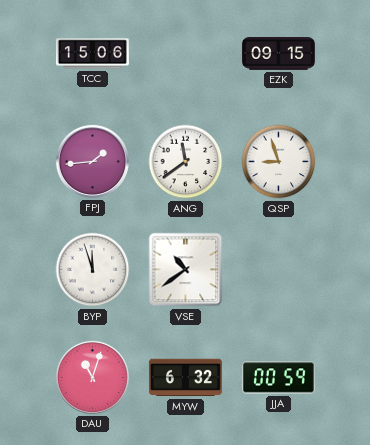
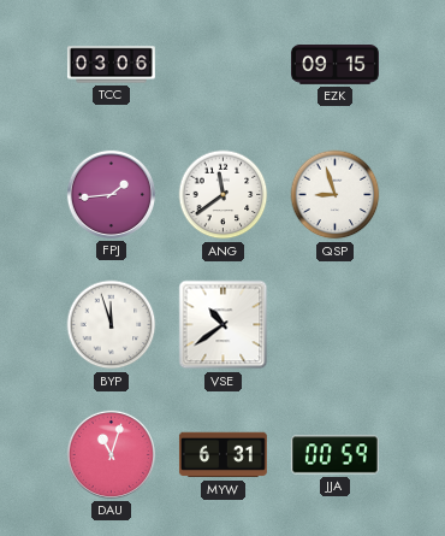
TCC: 15:06 -> 03:06
MYW: 6:32 -> 6:31
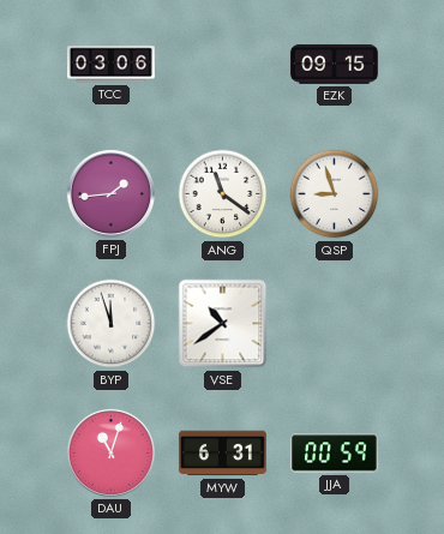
ANG: 11:39 -> 11:21
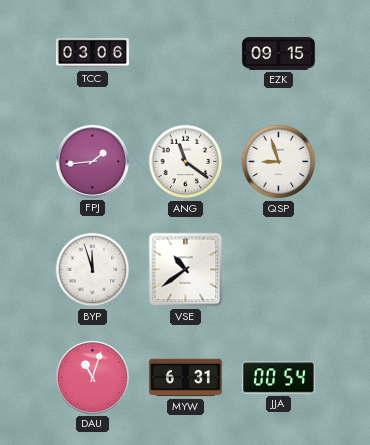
JJA: 00:59 -> 00:54
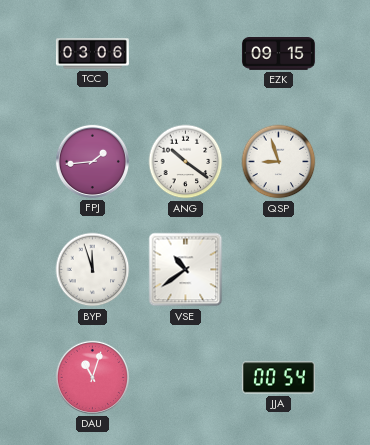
ANG: 11:21 -> 10:21
MYW: 6:31 -> none
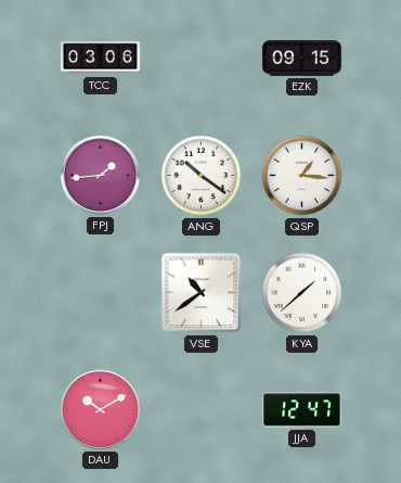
QSP: 8:57 -> 1:16
BYP: 11:57 -> none
KYA: none -> 1:38
DAU: 11:03 -> 10:10
JJA: 00:54 -> 12:47
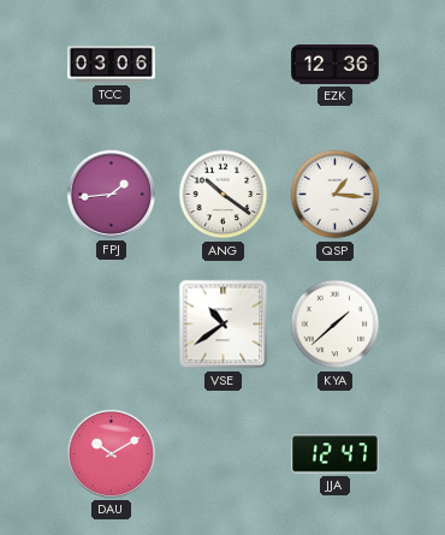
EZK: 09:15 -> 12:36
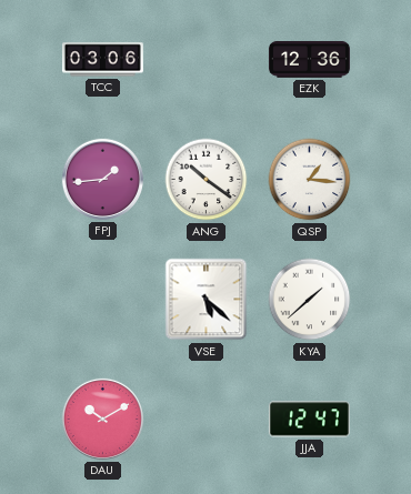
VSE: 10:39 -> 5:22
